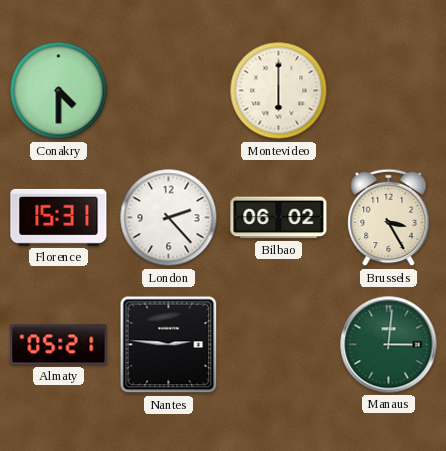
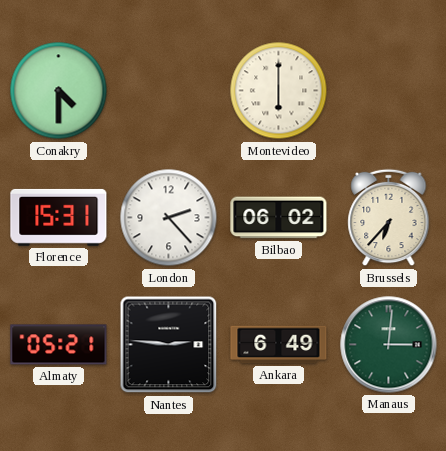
Brussels: 3:25 -> 6:37
Ankara: none -> 6:49
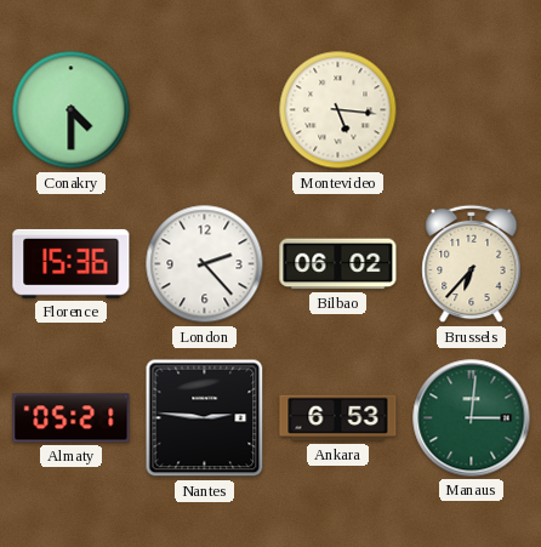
Montevideo: 6:00 -> 5:16
Florence: 15:31 -> 15:36
Ankara: 6:49 -> 6:53
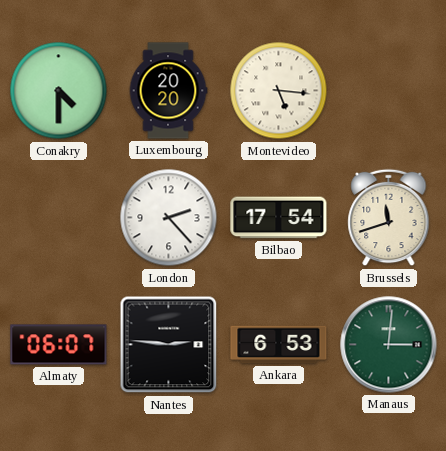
Luxembourg: none -> 20:20
Florence: 15:36 -> none
Bilbao: 06:02 -> 17:54
Brussels: 6:37 -> 11:42
Almaty: 05:21 -> 06:07
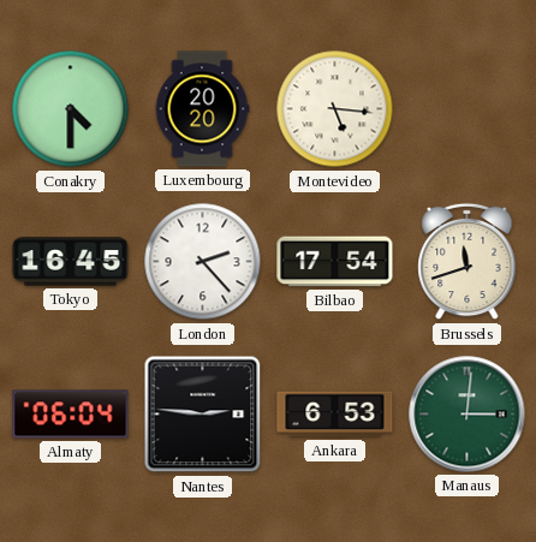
Tokyo: none -> 16:45
Almaty: 06:07 -> 06:04
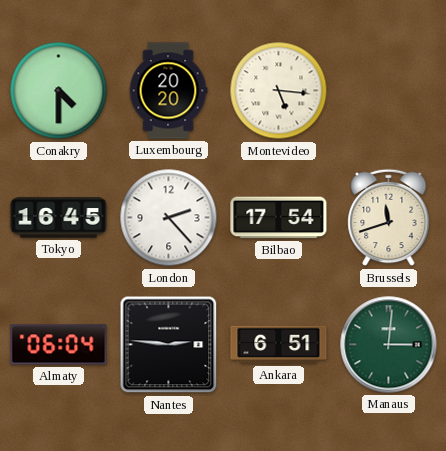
Ankara: 6:53 -> 6:51
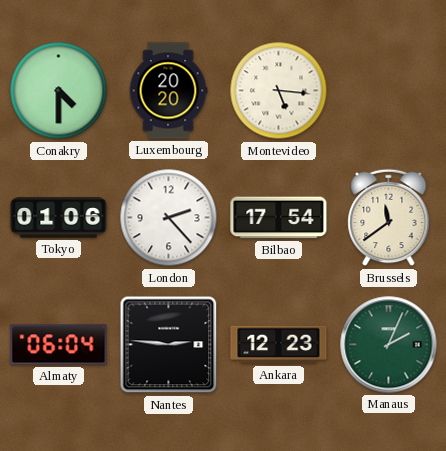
Tokyo: 16:45 -> 01:06
Brussels: 11:42 -> 11:39
Ankara: 6:51 -> 12:23
Manaus: 3:01 -> 2:04
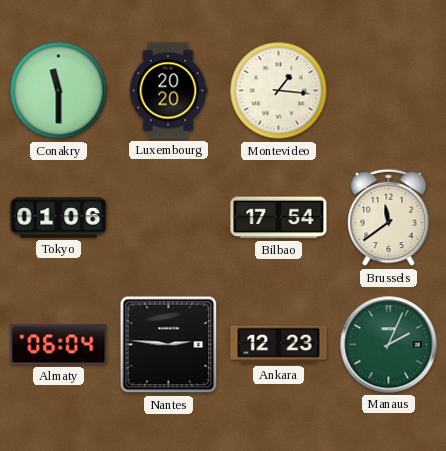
Conakry: 4:30 -> 11:30
Montevideo: 5:16 -> 1:16
London: 2:23 -> none
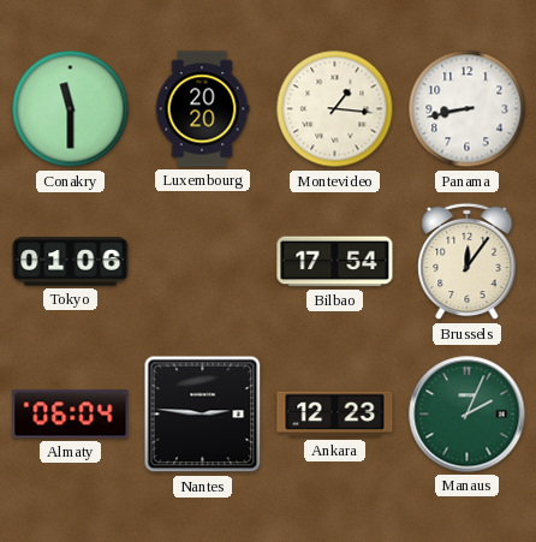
Panama: none -> 8:43
Brussels: 11:39 -> 12:06
